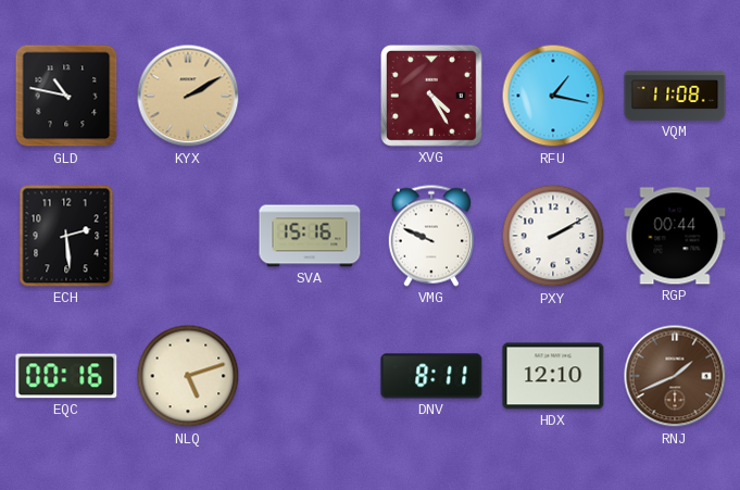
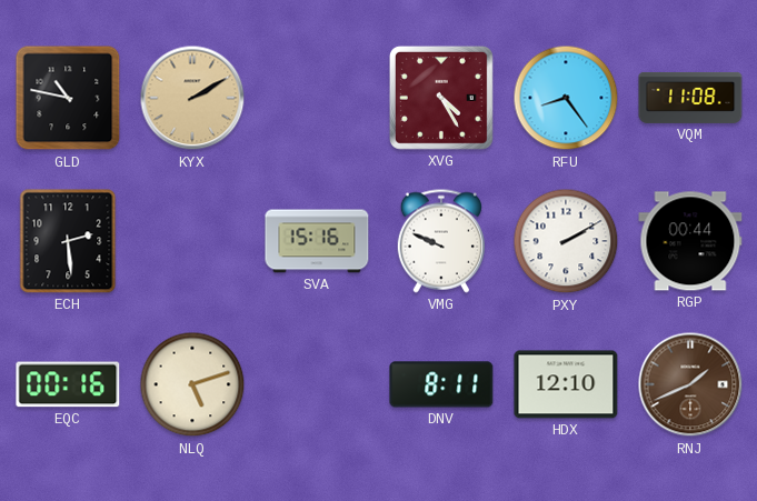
RFU: 1:17 -> 8:24
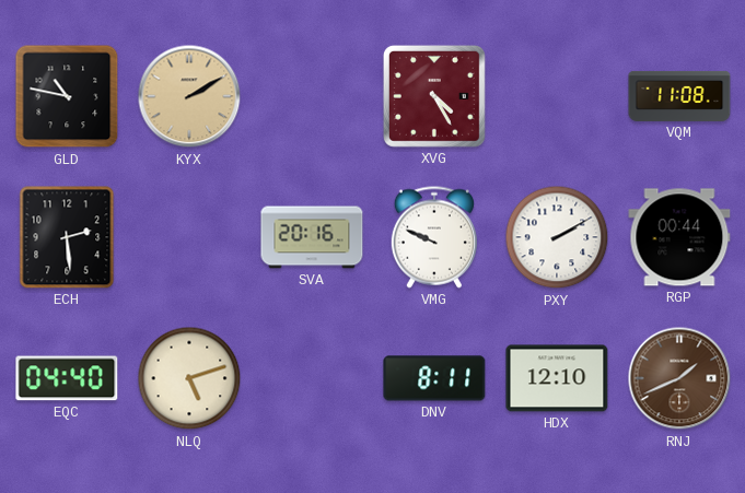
RFU: 8:24 -> none
SVA: 15:16 -> 20:16
EQC: 00:16 -> 04:40
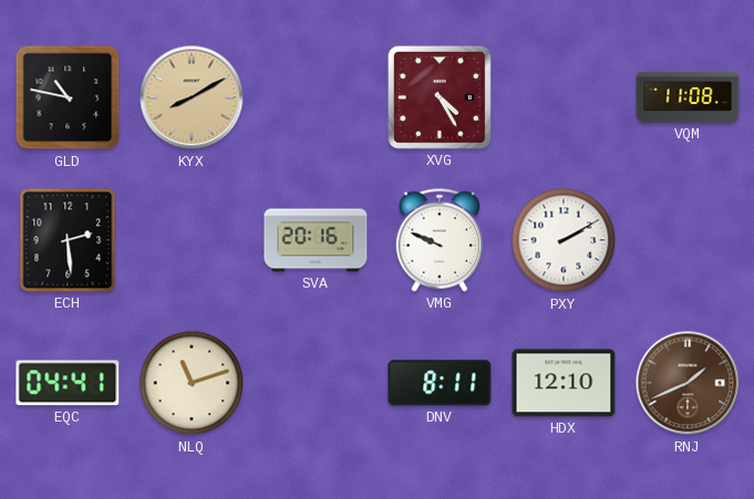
KYX: 2:10 -> 8:10
RGP: 00:44 -> none
EQC: 04:40 -> 04:41
NLQ: 5:12 -> 11:12
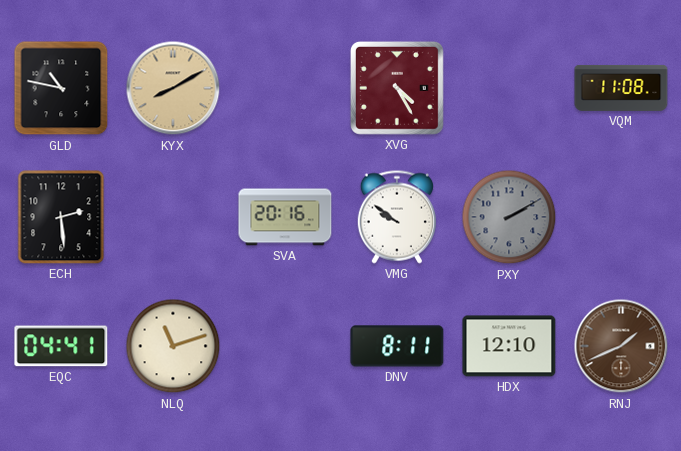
VMG: 9:49 -> 9:51
PXY dial: white -> grey
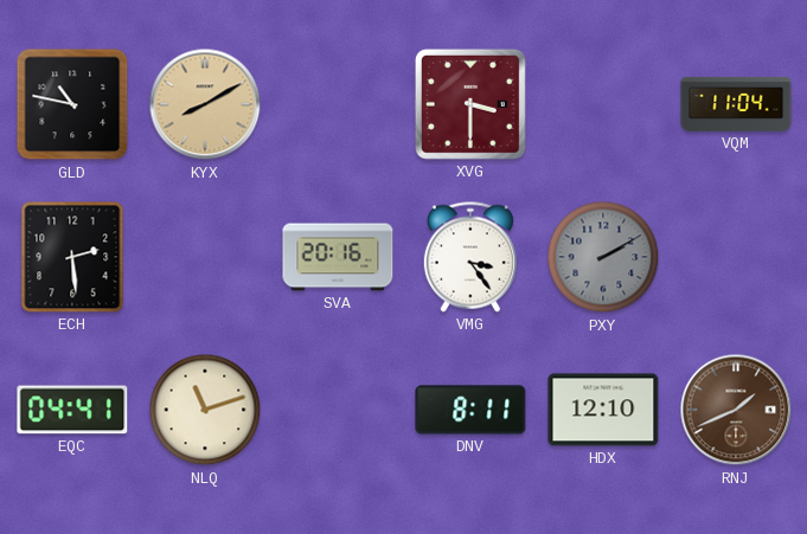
XVG: 4:25 -> 3:30
VQM: 11:08 -> 11:04
VMG: 9:51 -> 3:24
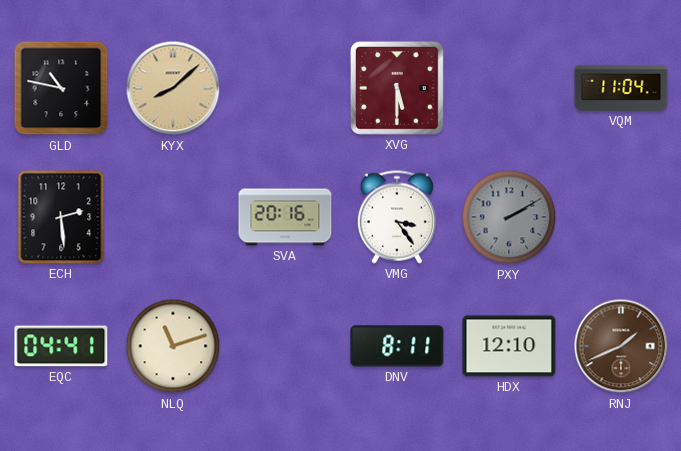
KYX: 8:10 -> 8:08
XVG: 3:30 -> 5:30
